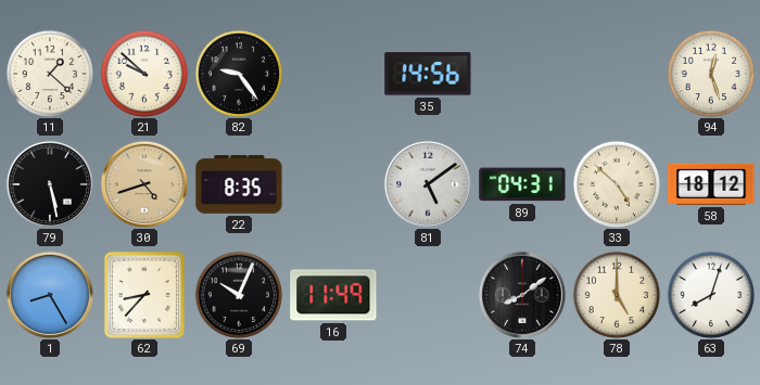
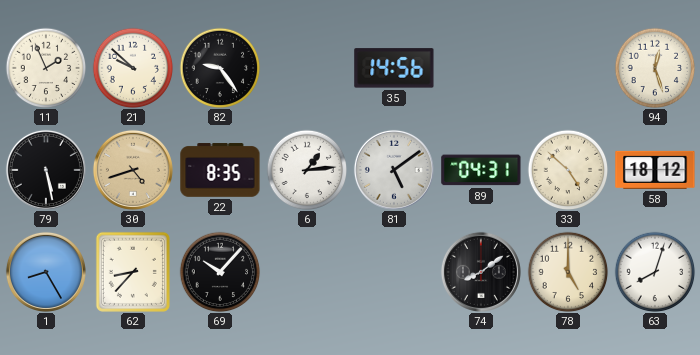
11: 1:22 -> 1:56
6: none -> 1:14
69: 10:04 -> 10:07
16: 11:49 -> none
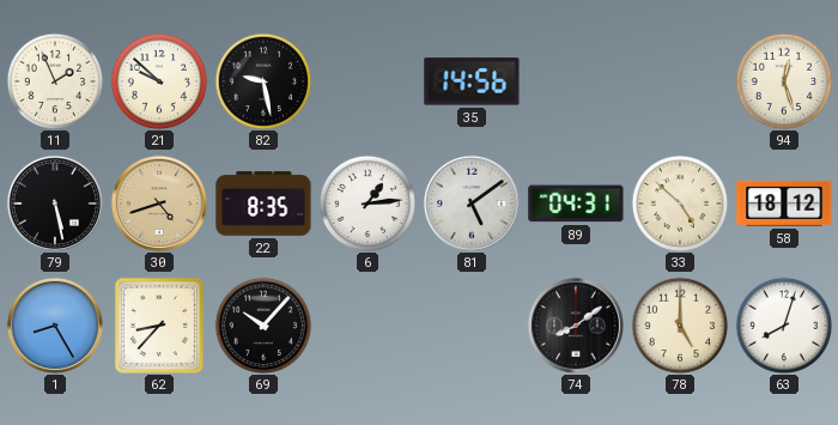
82: 9:24 -> 9:28
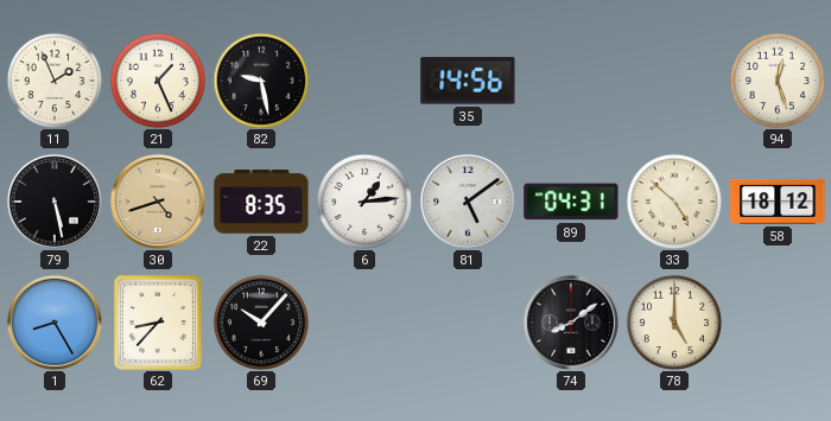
21: 9:52 -> 1:26
63: 8:03 -> none
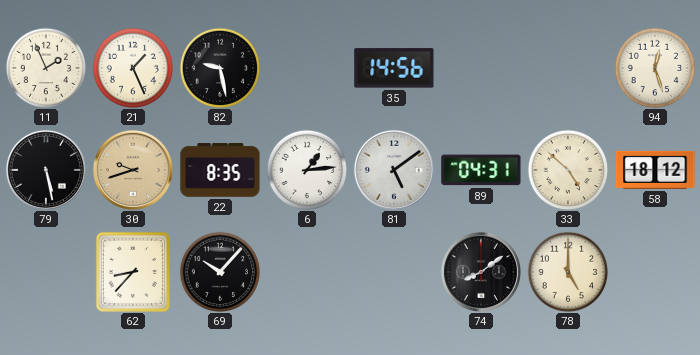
30: 4:42 -> 9:42
1: 8:25 -> none
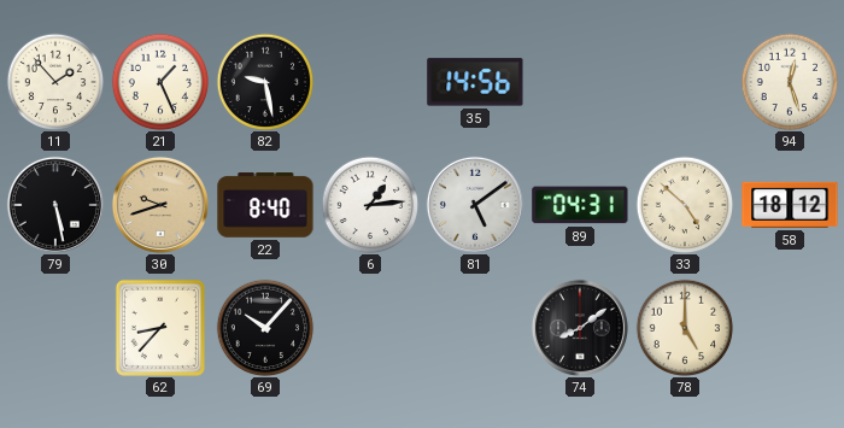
11: 1:56 -> 1:53
22: 8:35 -> 8:40
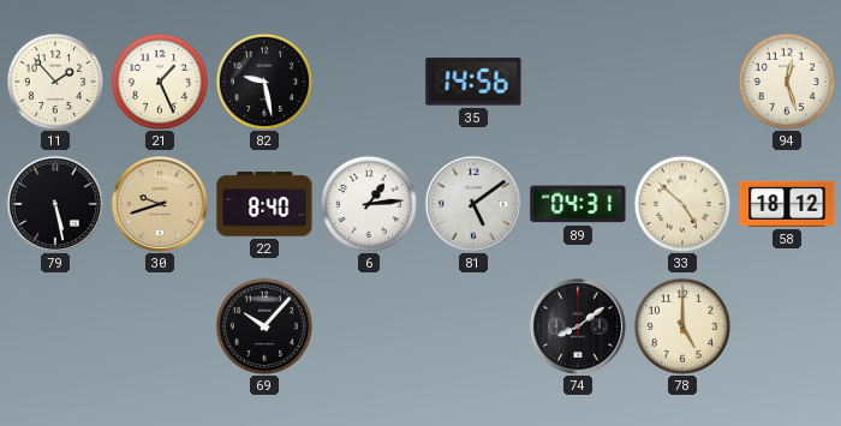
62: 8:37 -> none
